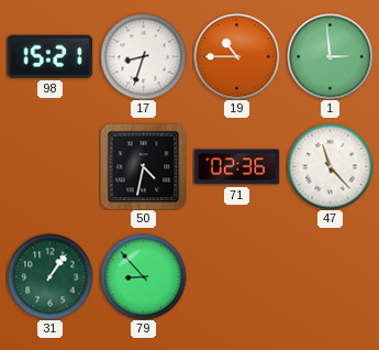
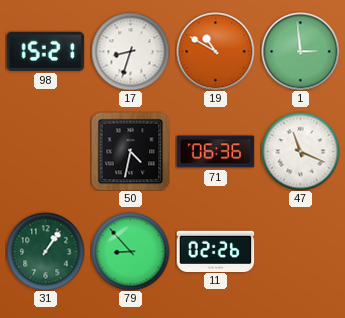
19: 10:45 -> 10:50
71: 02:36 -> 06:36
47: 11:23 -> 11:19
11: none -> 02:26
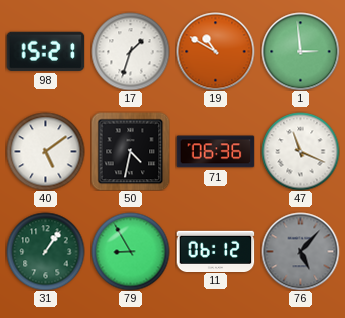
17: 8:33 -> 1:33
40: none -> 5:09
79: 8:53 -> 8:55
11: 02:26 -> 06:12
76: none -> 5:07
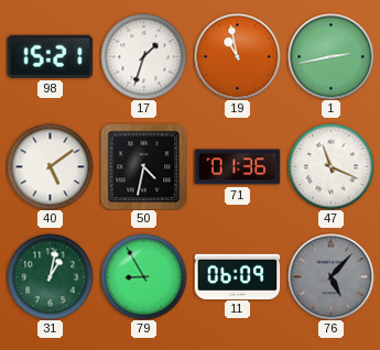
19: 10:50 -> 10:58
1: 2:59 -> 2:43
71: 06:36 -> 01:36
31: 1:06 -> 1:02
11: 06:12 -> 06:09
